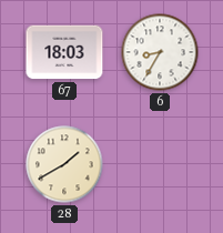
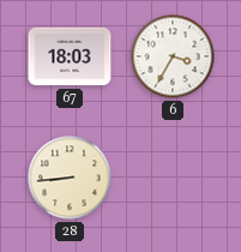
6: 8:35 -> 3:35
28: 1:40 -> 8:44
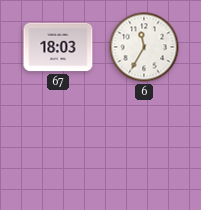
6: 3:35 -> 11:35
28: 8:44 -> none
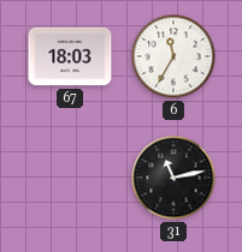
31: none -> 11:13
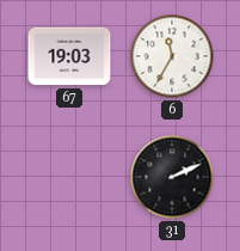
67: 18:03 -> 19:03
31: 11:13 -> 2:11
